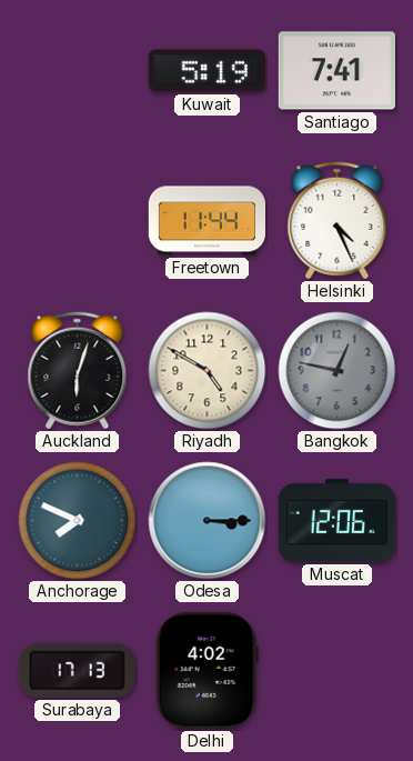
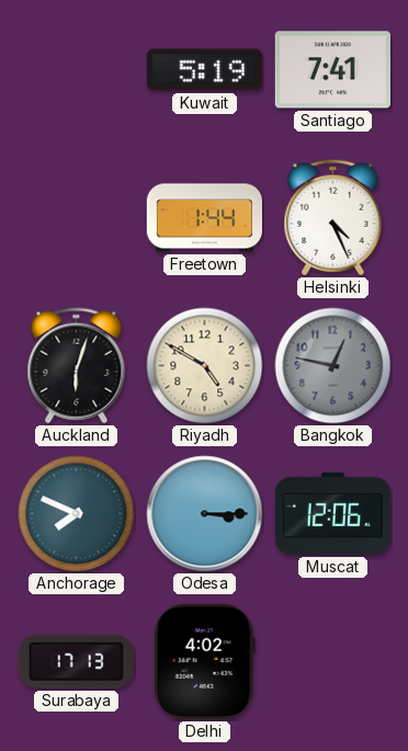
Freetown: 11:44 -> 1:44
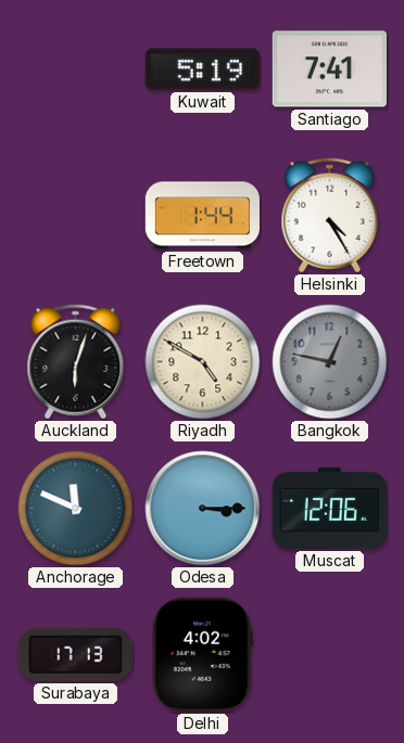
Helsinki: 4:26 -> 4:25
Anchorage: 7:49 -> 11:49
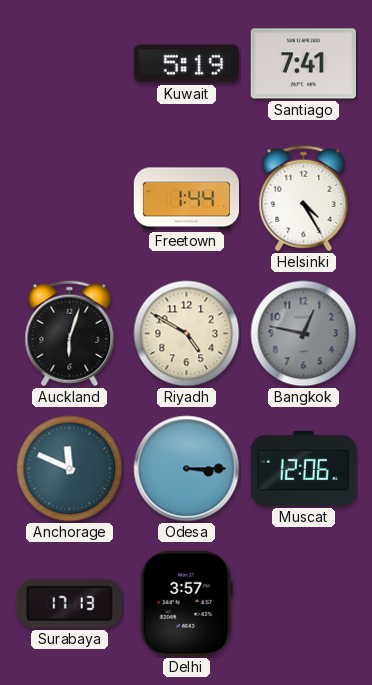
Delhi: 4:02 -> 3:57
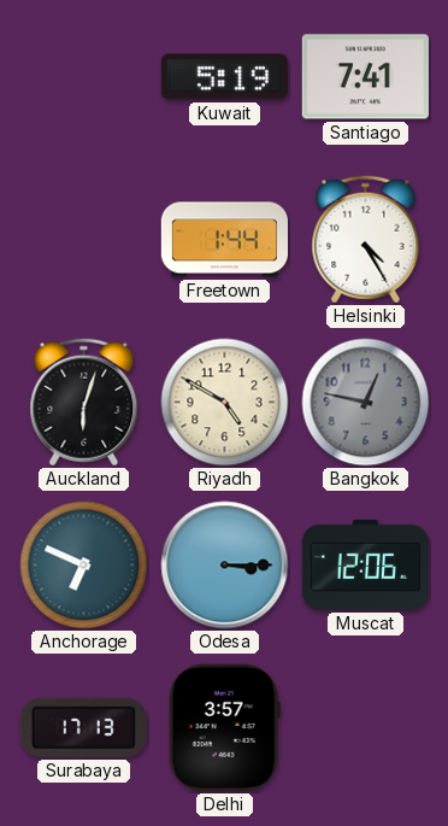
Anchorage: 11:49 -> 6:49
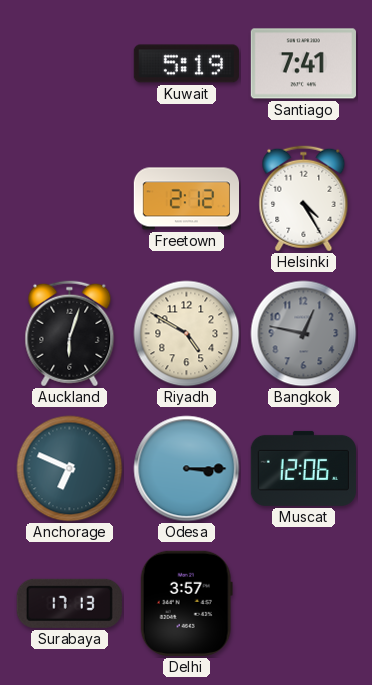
Freetown: 1:44 -> 2:12
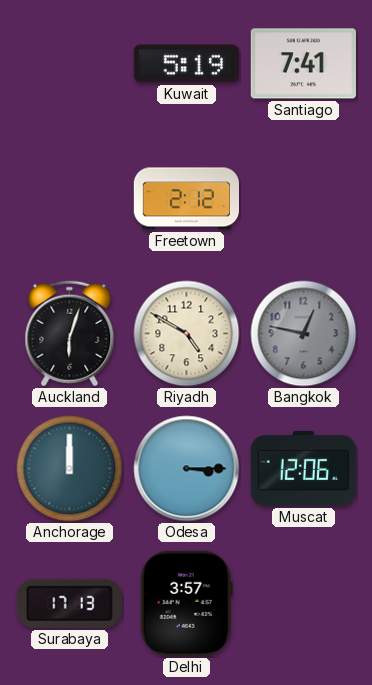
Helsinki: 4:25 -> none
Anchorage: 6:49 -> 12:00
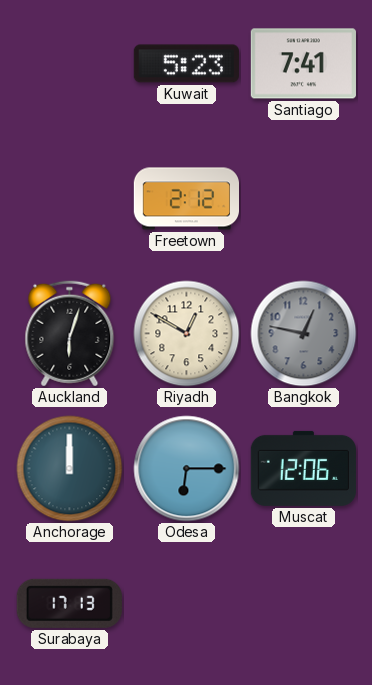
Kuwait: 5:19 -> 5:23
Riyadh: 4:50 -> 12:50
Odesa: 3:15 -> 6:15
Delhi: 3:57 -> none
